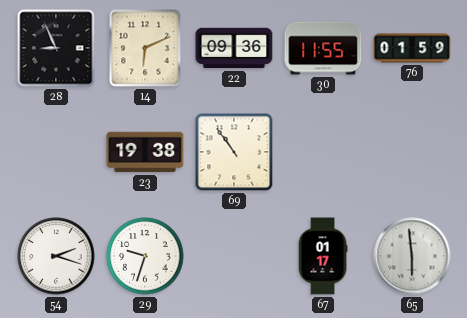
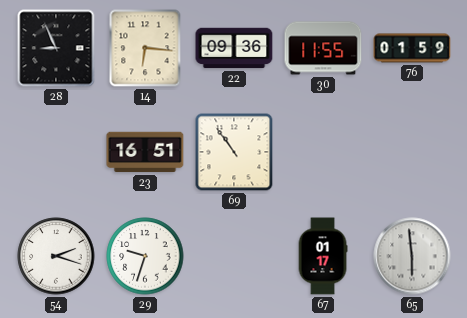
14: 6:11 -> 6:16
23: 19:38 -> 16:51
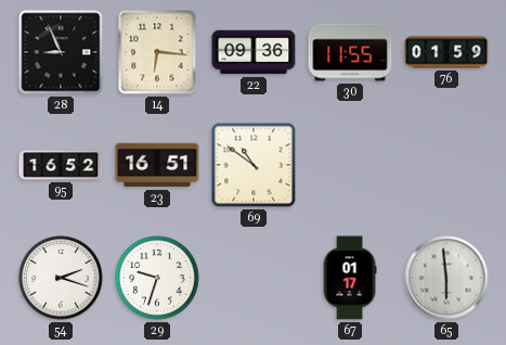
95: none -> 16:52
69: 10:54 -> 10:51
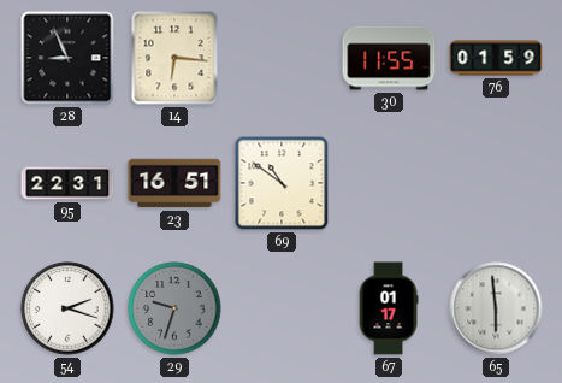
22: 09:36 -> none
95: 16:52 -> 22:31
29 dial: white -> grey
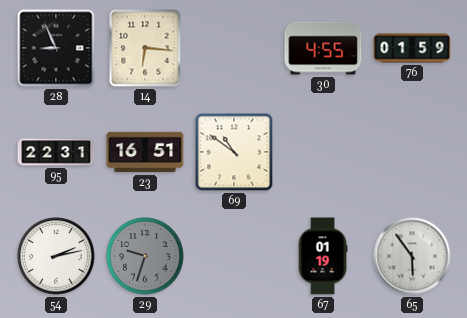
30: 11:55 -> 4:55
54: 2:18 -> 2:13
67: 01:17 -> 01:19
65: 5:59 -> 5:54
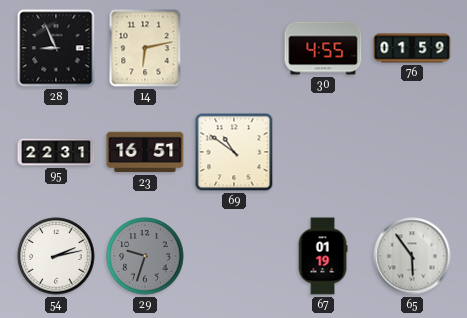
14: 6:16 -> 6:13
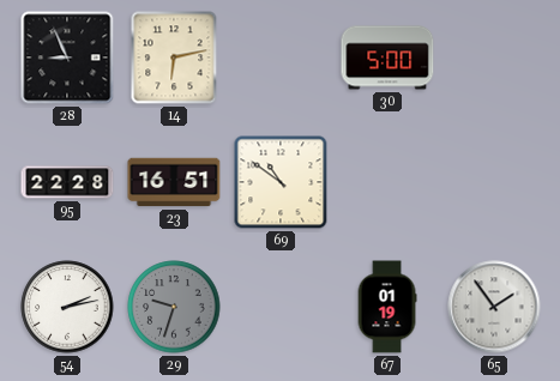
30: 4:55 -> 5:00
76: 01:59 -> none
95: 22:31 -> 22:28
65: 5:54 -> 1:54
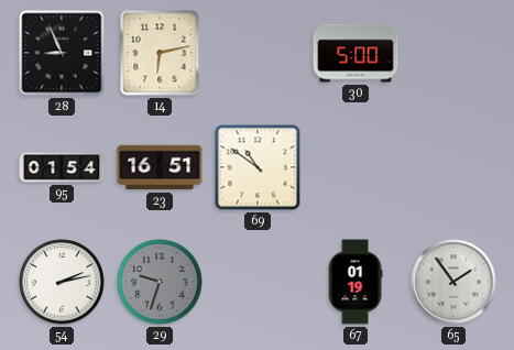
95: 22:28 -> 01:54
